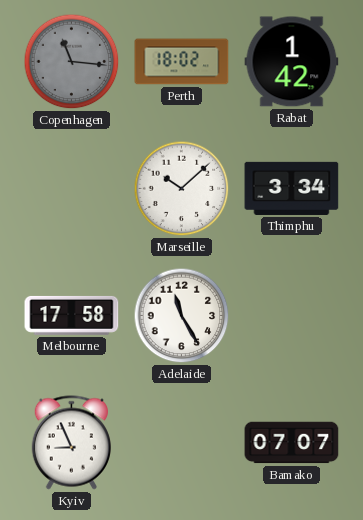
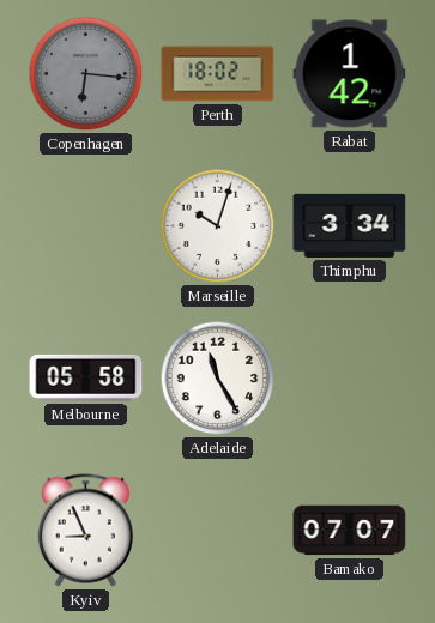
Copenhagen: 11:16 -> 6:16
Marseille: 10:08 -> 10:03
Melbourne: 17:58 -> 05:58
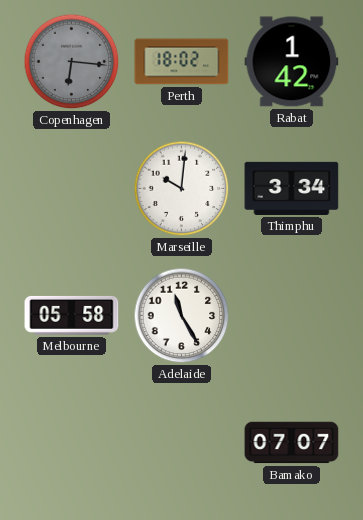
Marseille: 10:03 -> 10:01
Kyiv: 8:56 -> none
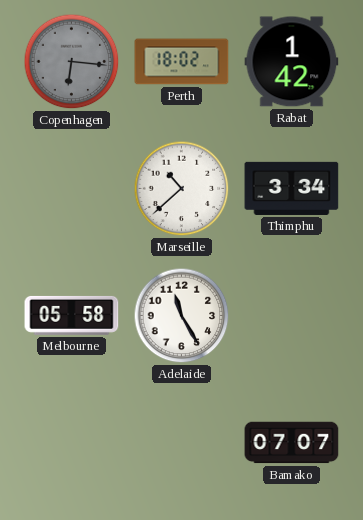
Marseille: 10:01 -> 10:38
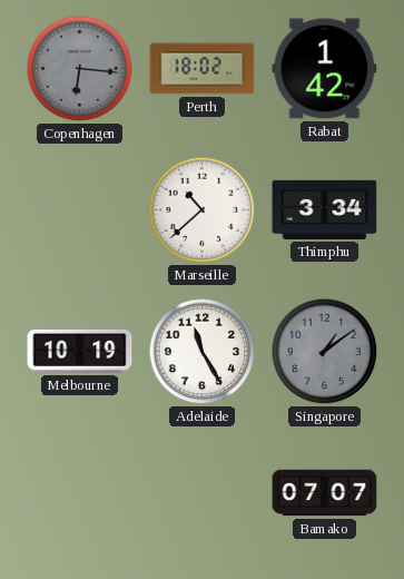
Melbourne: 05:58 -> 10:19
Singapore: none -> 1:09
